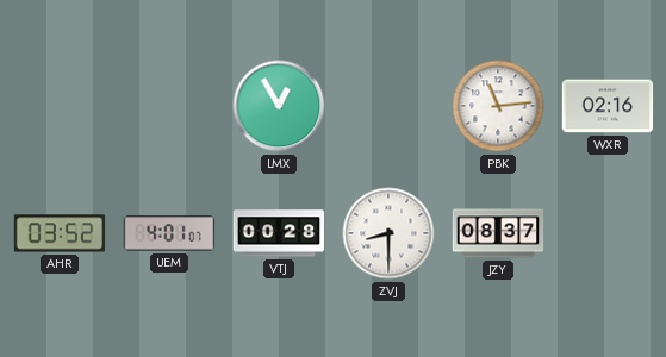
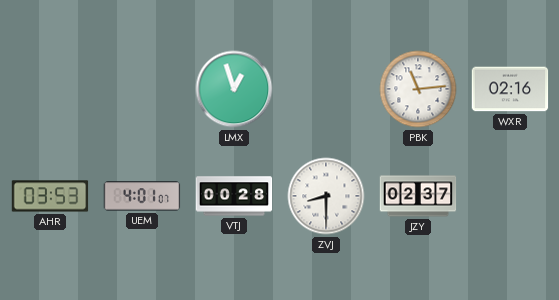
LMX: 12:55 -> 12:57
AHR: 03:52 -> 03:53
JZY: 08:37 -> 02:37
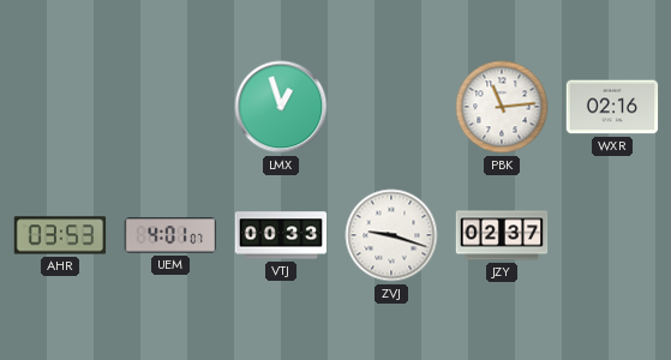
VTJ: 00:28 -> 00:33
ZVJ: 8:30 -> 9:18
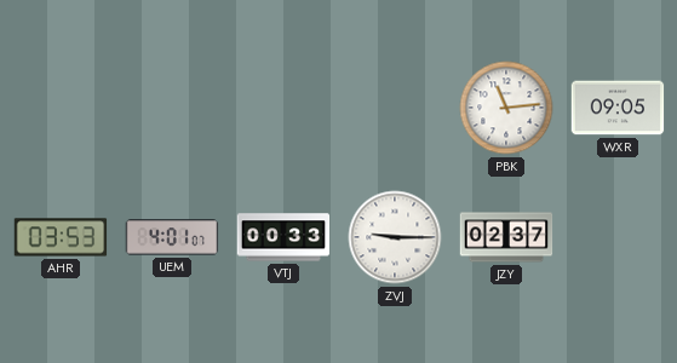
LMX: 12:57 -> none
WXR: 02:16 -> 09:05
ZVJ: 9:18 -> 9:15
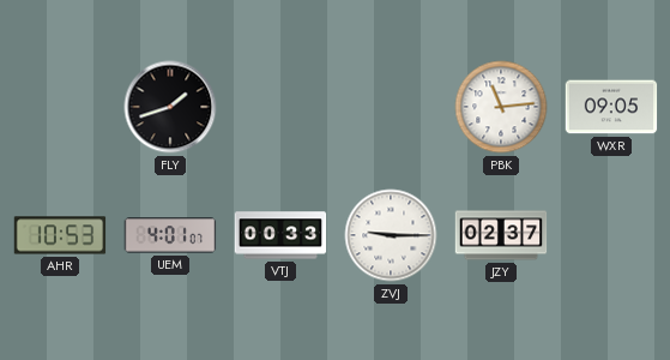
FLY: none -> 1:42
AHR: 03:53 -> 10:53
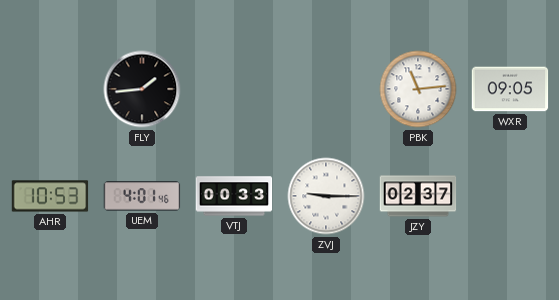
FLY: 1:42 -> 1:44
UEM: 4:01:07 -> 4:01:46
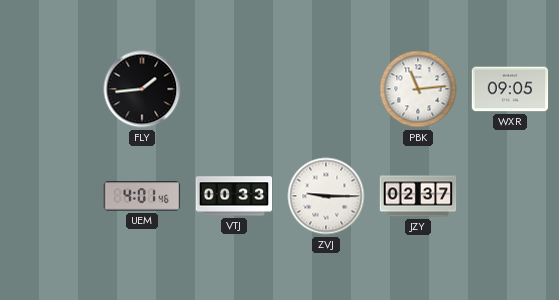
AHR: 10:53 -> none
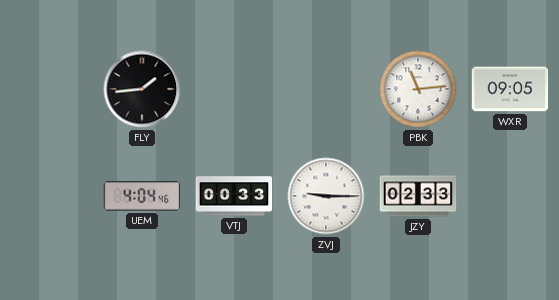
UEM: 4:01 -> 4:04
JZY: 02:37 -> 02:33
